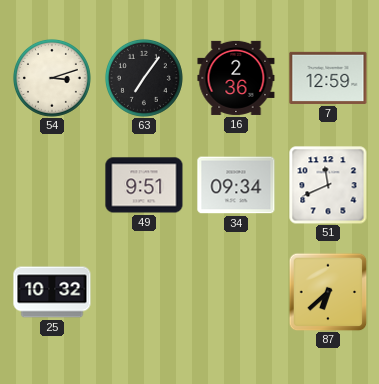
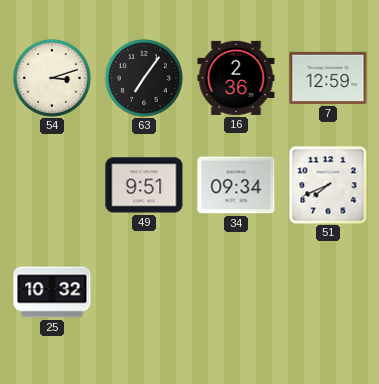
51: 11:41 -> 7:41
87: 6:38 -> none
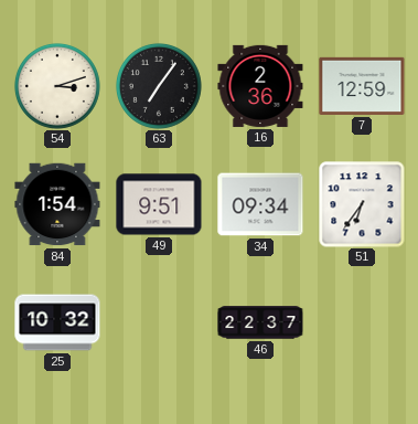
84: none -> 1:54
51: 7:41 -> 6:36
46: none -> 22:37
